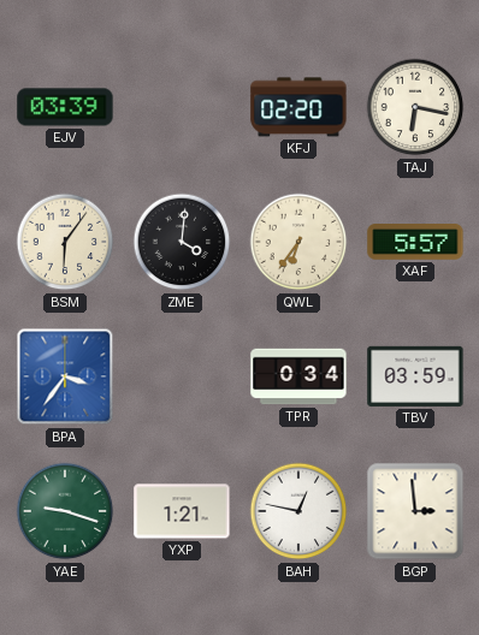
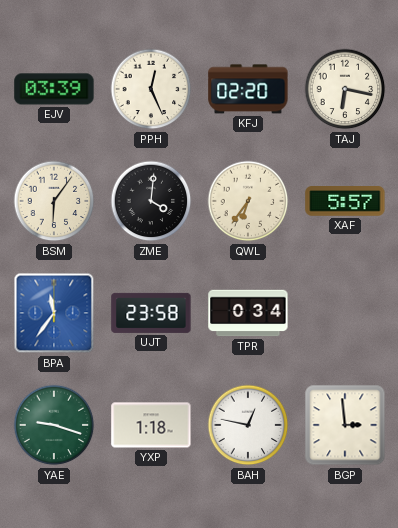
PPH: none -> 12:26
BPA: 3:36 -> 11:36
UJT: none -> 23:58
TBV: 03:59 -> none
YXP: 1:21 -> 1:18
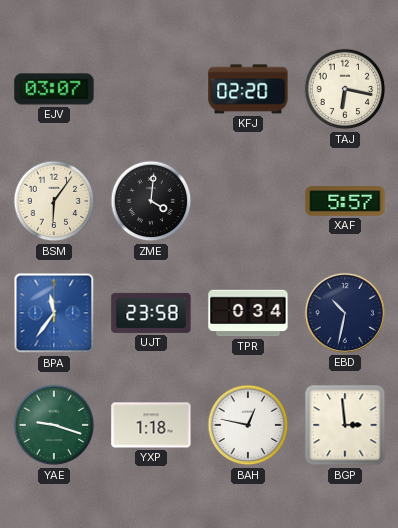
EJV: 03:39 -> 03:07
PPH: 12:26 -> none
QWL: 6:36 -> none
EBD: none -> 10:32
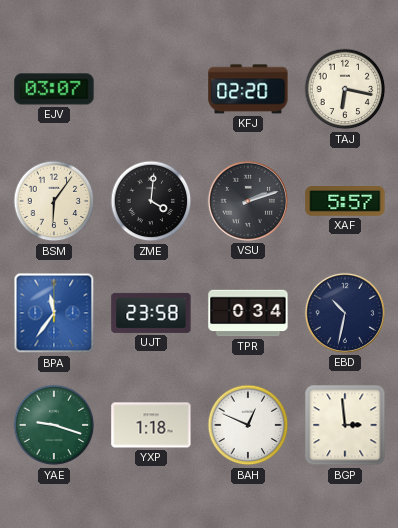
VSU: none -> 2:12
BAH: 12:47 -> 12:49
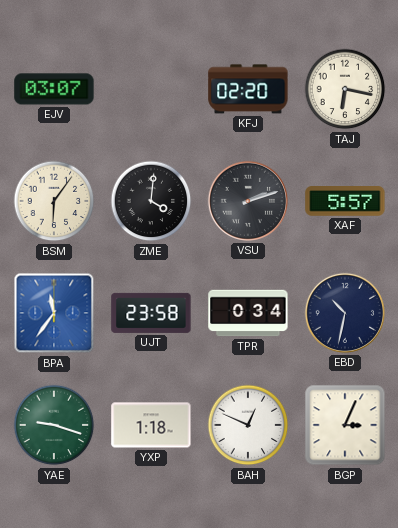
BGP: 2:59 -> 3:04
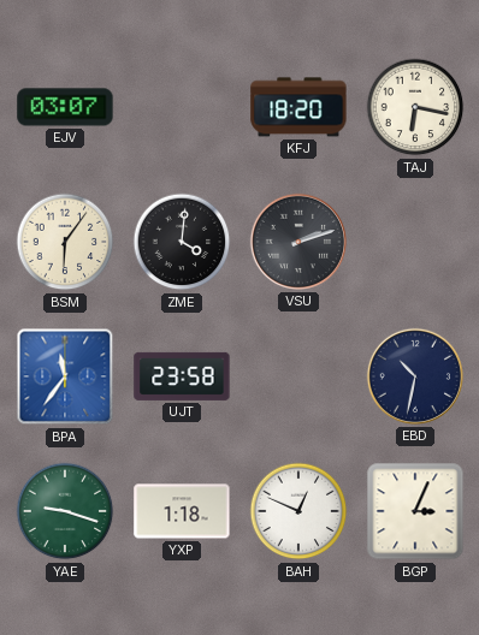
KFJ: 02:20 -> 18:20
XAF: 5:57 -> none
TPR: 0:34 -> none
